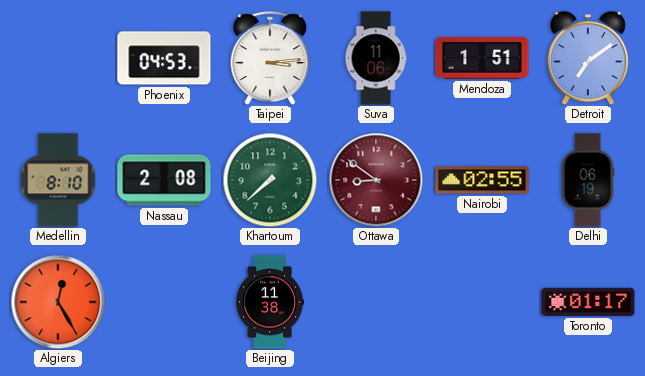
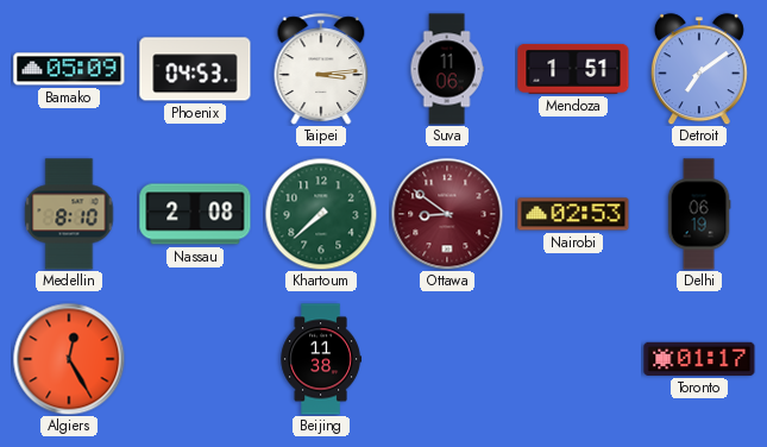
Bamako: none -> 05:09
Nairobi: 02:55 -> 02:53
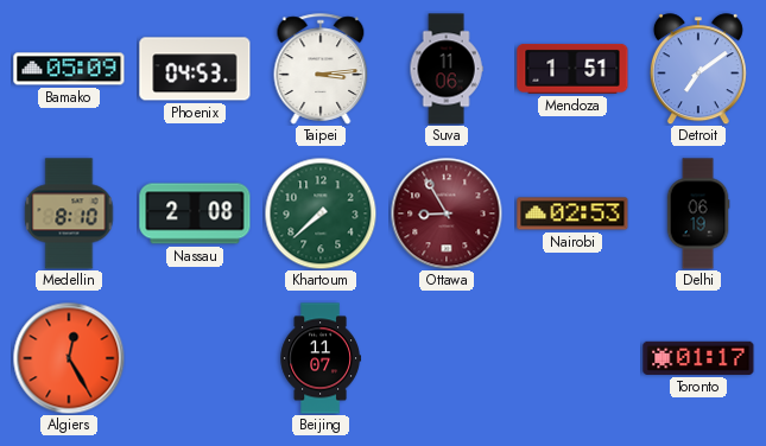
Ottawa: 8:51 -> 8:55
Beijing: 11:38 -> 11:07
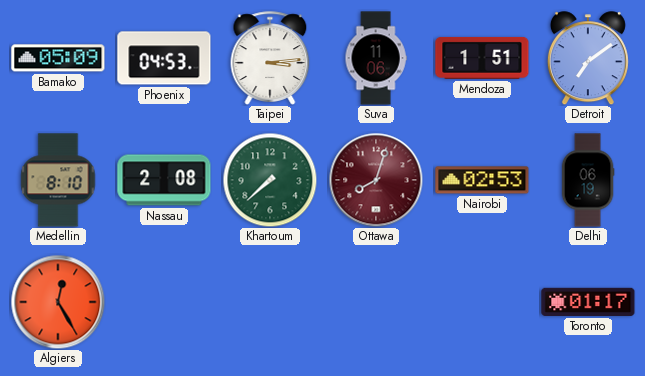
Ottawa: 8:55 -> 8:03
Beijing: 11:07 -> none
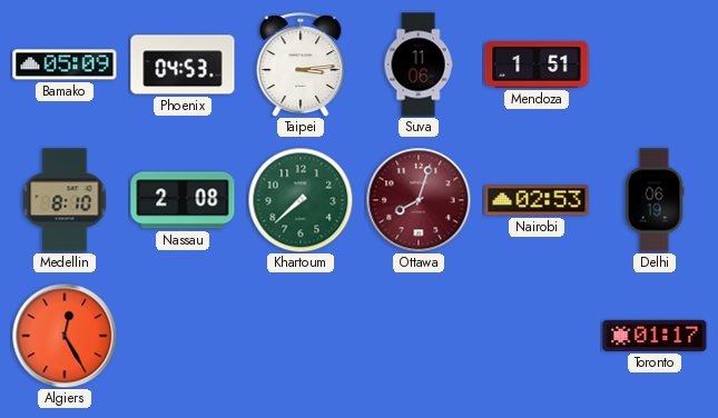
Detroit: 7:09 -> none
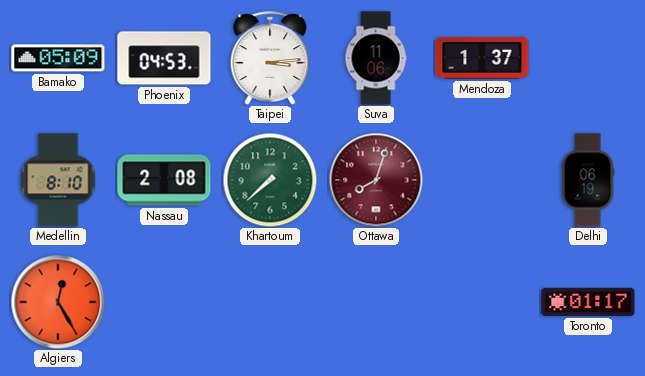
Mendoza: 1:51 -> 1:37
Nairobi: 02:53 -> none
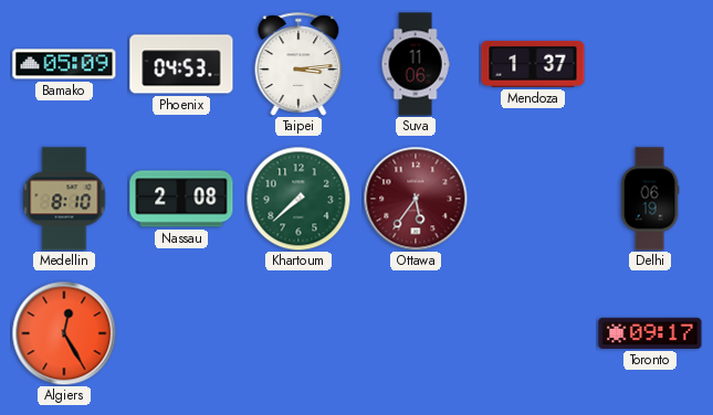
Ottawa: 8:03 -> 5:36
Toronto: 01:17 -> 09:17
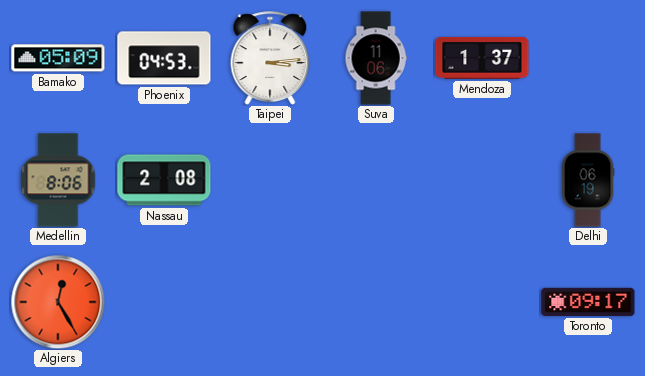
Medellin: 8:10 -> 8:06
Khartoum: 7:38 -> none
Ottawa: 5:36 -> none
